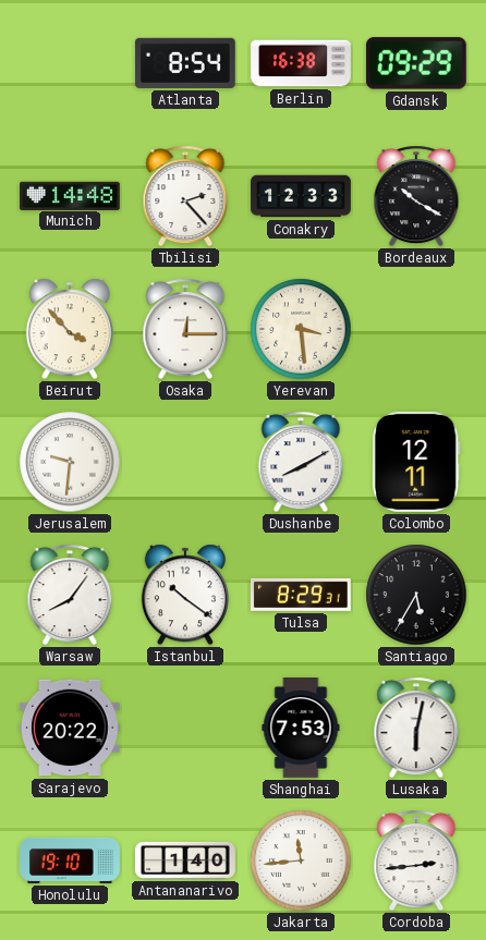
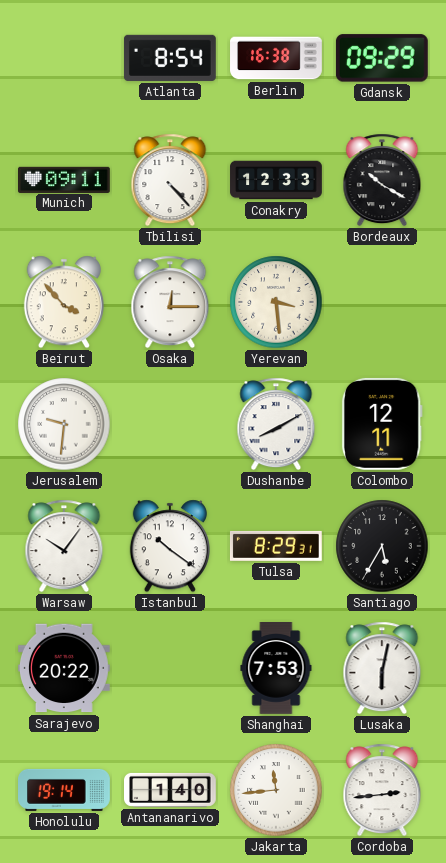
Munich: 14:48 -> 09:11
Tbilisi: 2:23 -> 4:23
Warsaw: 8:06 -> 10:06
Honolulu: 19:10 -> 19:14
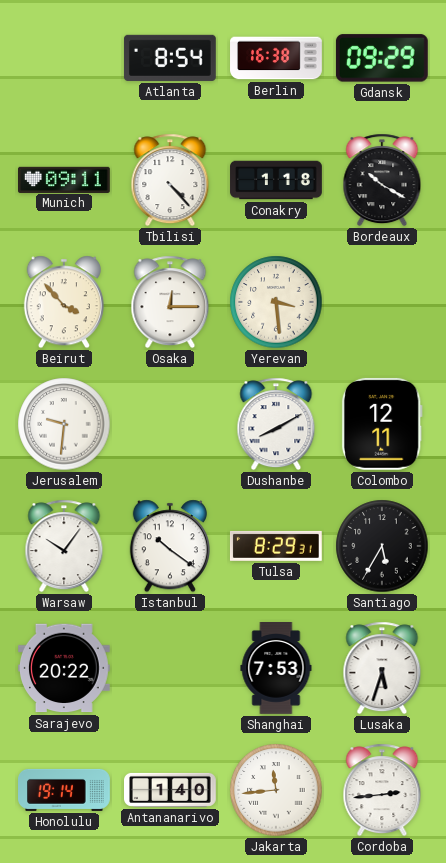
Conakry: 12:33 -> 1:18
Lusaka: 6:02 -> 5:33
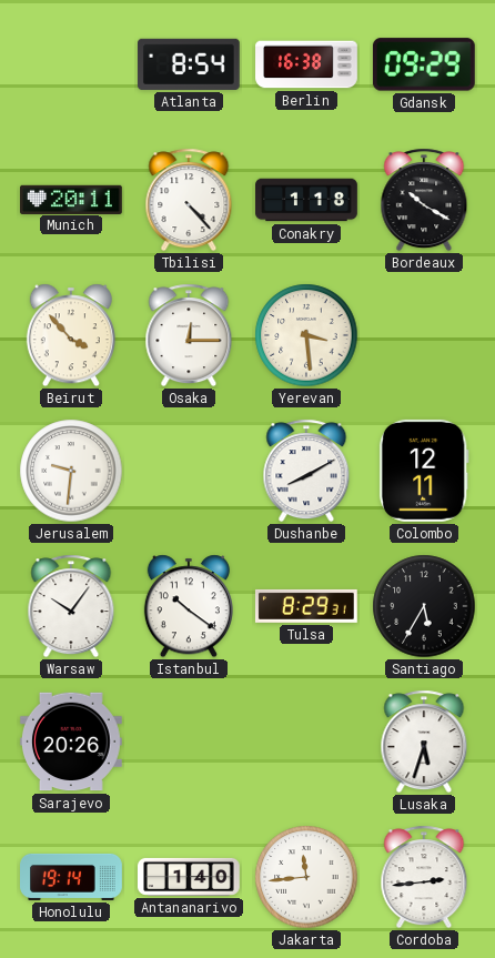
Munich: 09:11 -> 20:11
Sarajevo: 20:22 -> 20:26
Shanghai: 7:53 -> none
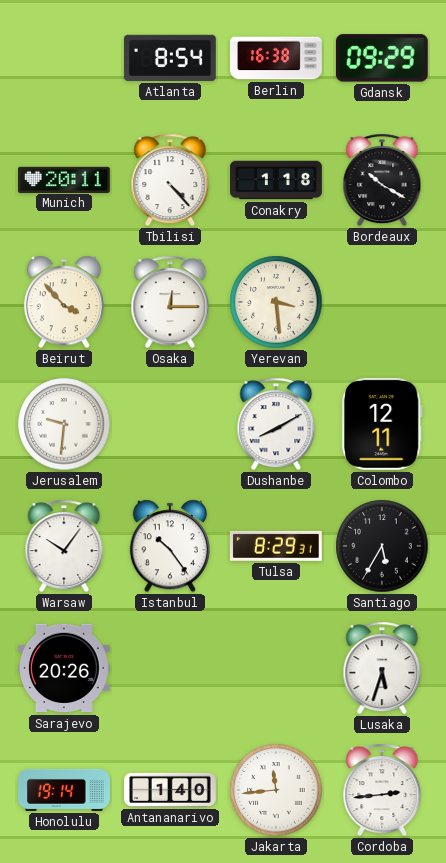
Istanbul: 10:21 -> 10:24
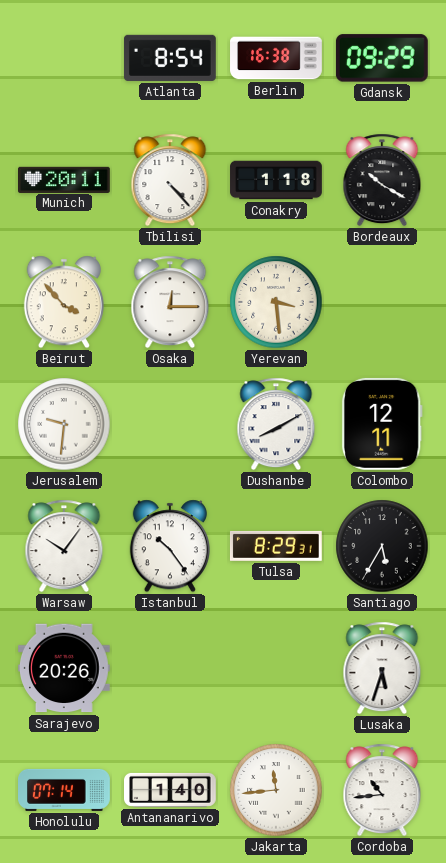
Honolulu: 19:14 -> 07:14
Cordoba: 2:44 -> 10:44
